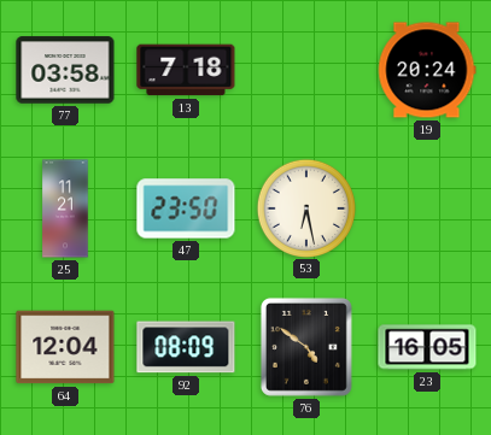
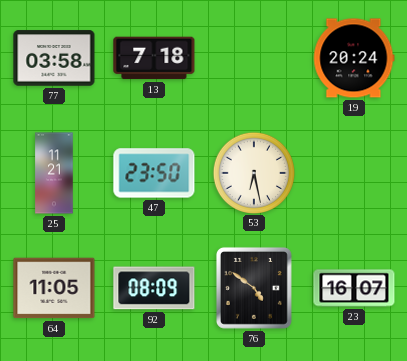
64: 12:04 -> 11:05
23: 16:05 -> 16:07
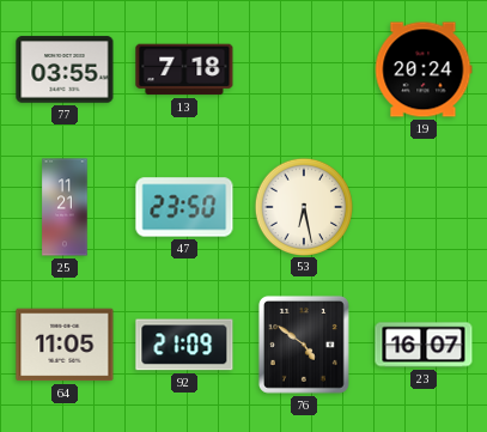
77: 03:58 -> 03:55
92: 08:09 -> 21:09
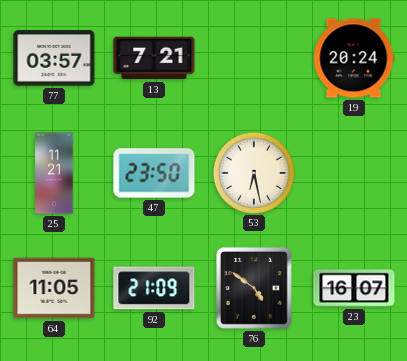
77: 03:55 -> 03:57
13: 7:18 -> 7:21
